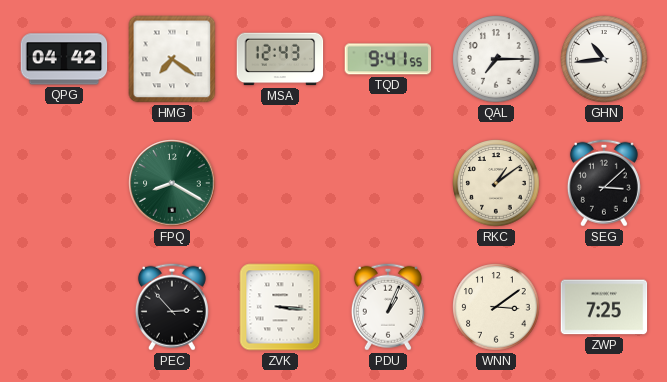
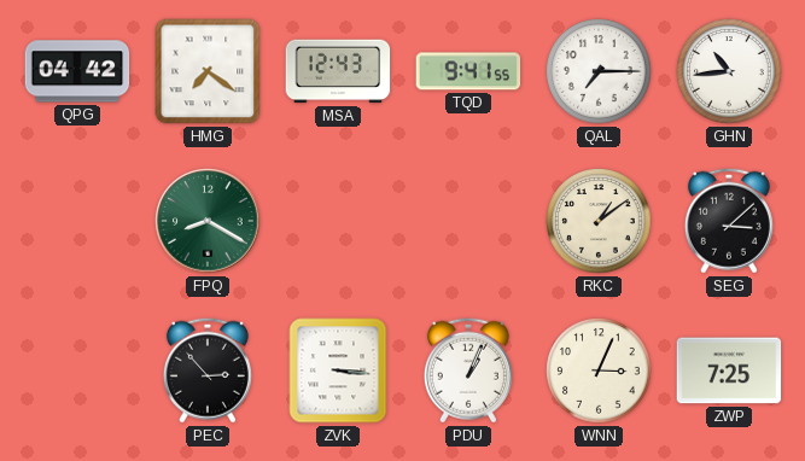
WNN: 3:09 -> 3:04
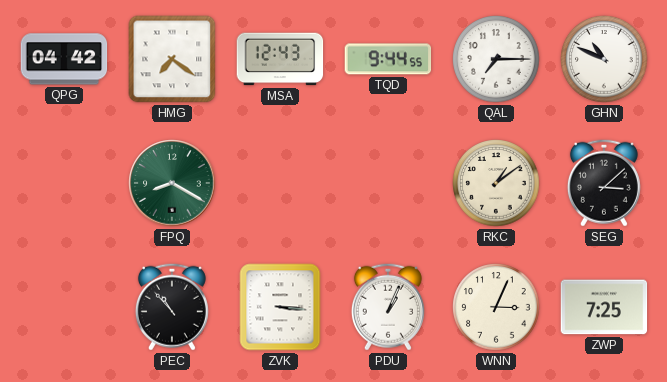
TQD: 9:41 -> 9:44
GHN: 10:44 -> 10:49
PEC: 2:53 -> 10:53
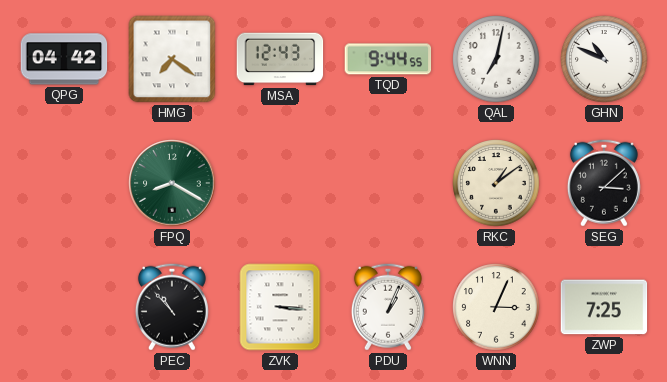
QAL: 7:15 -> 7:02
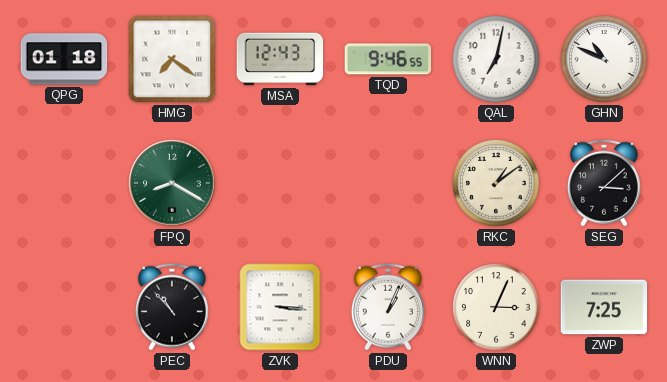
QPG: 04:42 -> 01:18
TQD: 9:44 -> 9:46
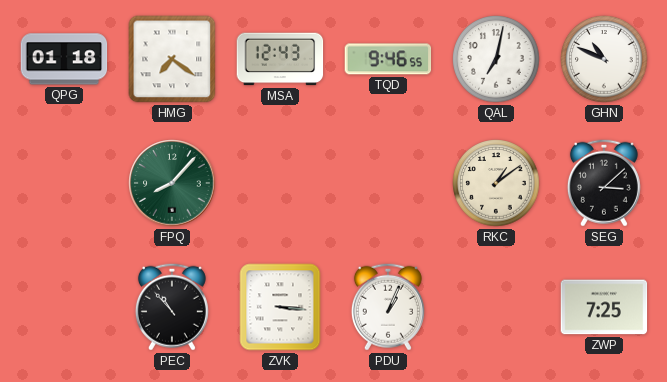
FPQ: 8:20 -> 8:07
WNN: 3:04 -> none
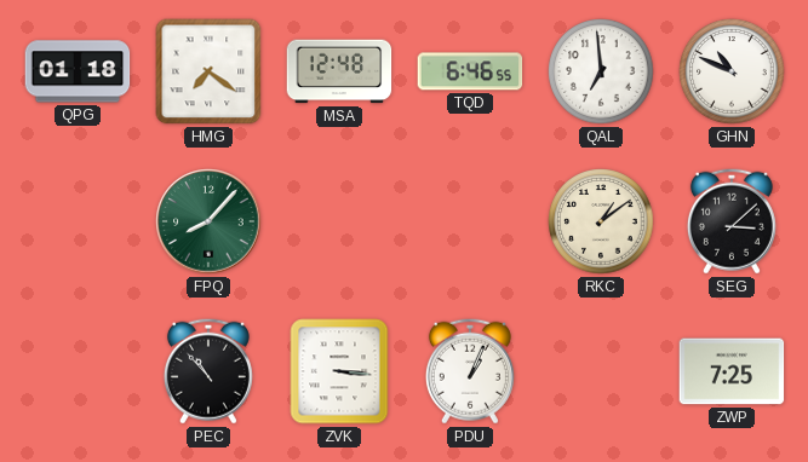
MSA: 12:43 -> 12:48
TQD: 9:46 -> 6:46
QAL: 7:02 -> 6:59
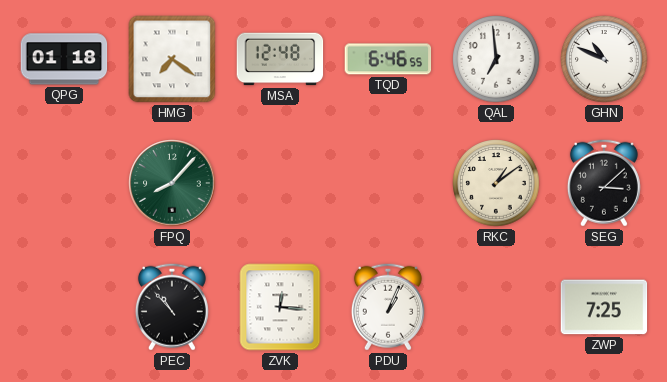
ZVK: 3:16 -> 12:16
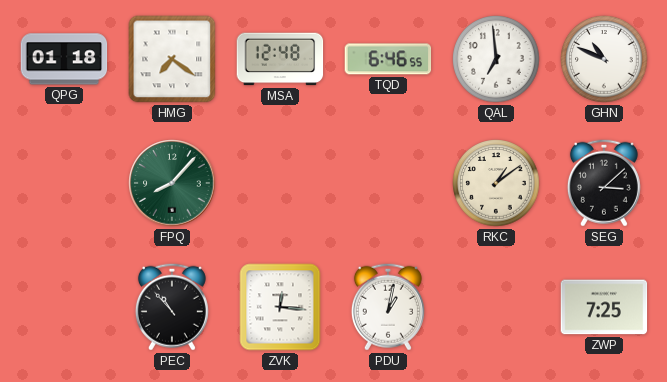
PDU: 1:04 -> 1:02
